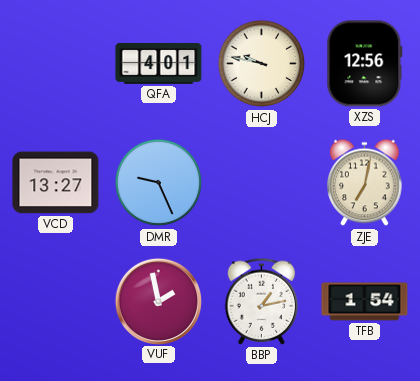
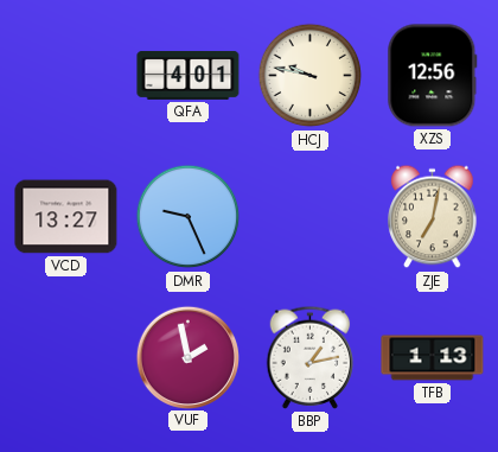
TFB: 1:54 -> 1:13
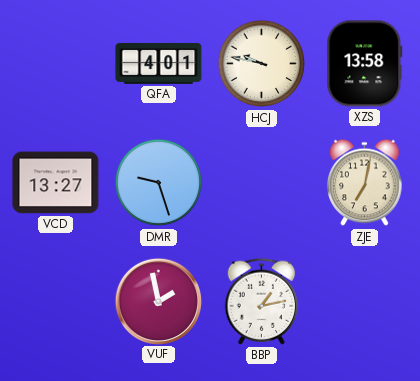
XZS: 12:56 -> 13:58
DMR: 9:26 -> 9:27
TFB: 1:13 -> none
